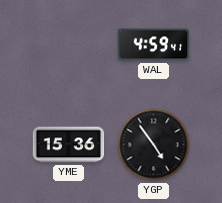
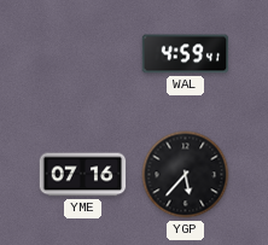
YME: 15:36 -> 07:16
YGP: 4:54 -> 5:37
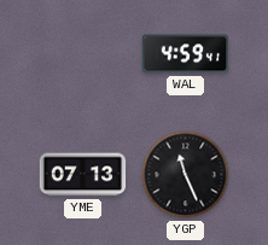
YME: 07:16 -> 07:13
YGP: 5:37 -> 11:26
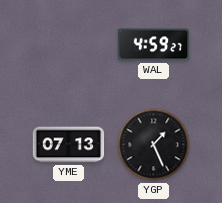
WAL: 4:59:41 -> 4:59:27
YGP: 11:26 -> 1:26
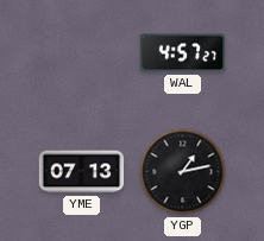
WAL: 4:59 -> 4:57
YGP: 1:26 -> 1:13
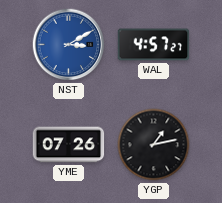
NST: none -> 3:10
YME: 07:13 -> 07:26
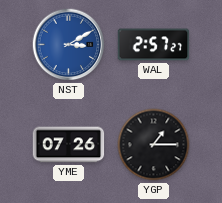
WAL: 4:57 -> 2:57
YGP: 1:13 -> 1:15
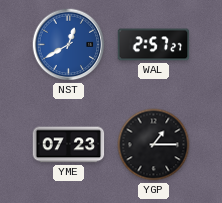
NST: 3:10 -> 12:40
YME: 07:26 -> 07:23
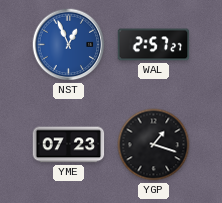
NST: 12:40 -> 12:56
YGP: 1:15 -> 1:18
